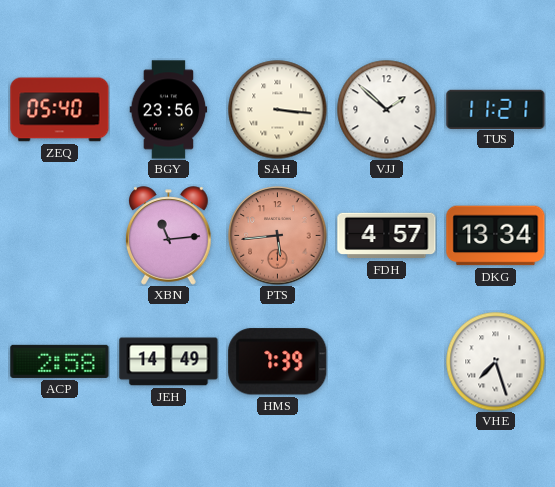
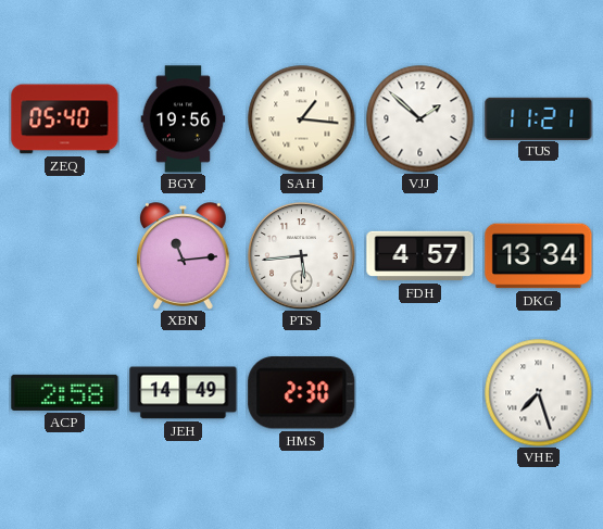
BGY: 23:56 -> 19:56
SAH: 3:16 -> 1:16
PTS dial: salmon -> white
HMS: 7:39 -> 2:30
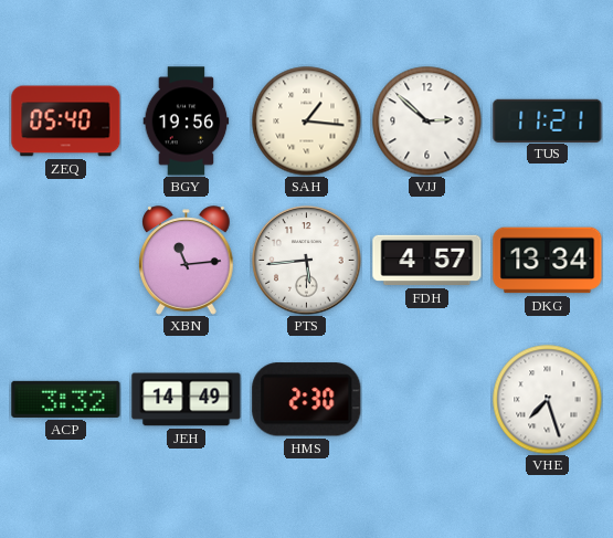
VJJ: 1:52 -> 2:52
ACP: 2:58 -> 3:32
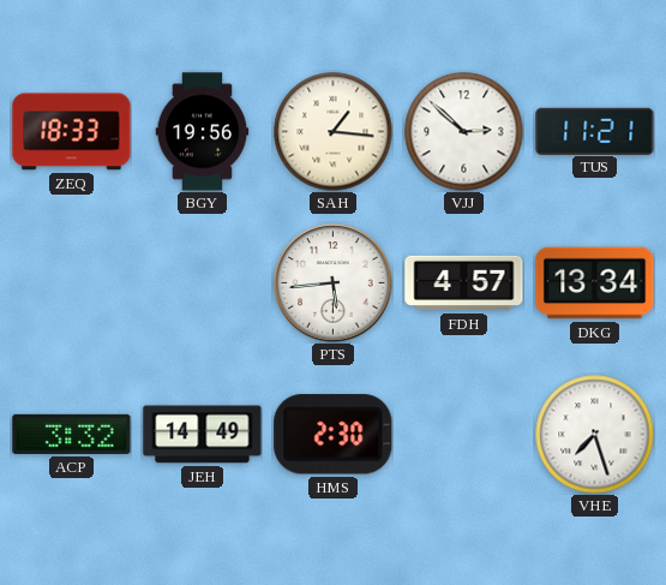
ZEQ: 05:40 -> 18:33
XBN: 11:14 -> none
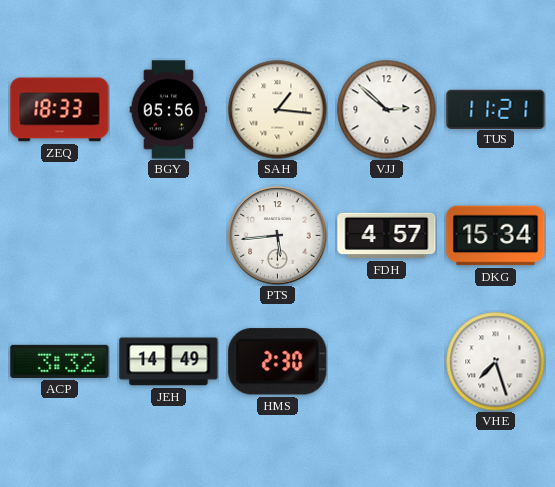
BGY: 19:56 -> 05:56
DKG: 13:34 -> 15:34
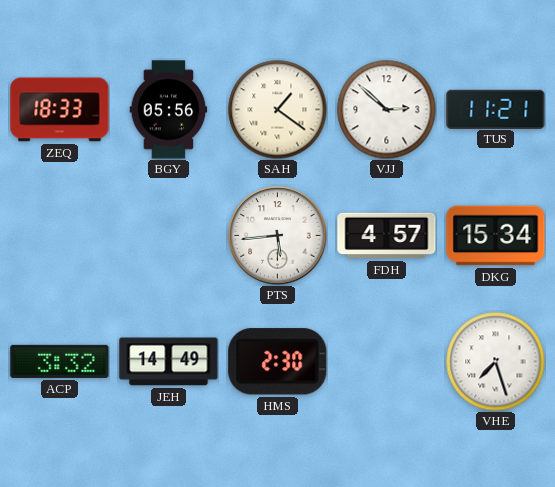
SAH: 1:16 -> 1:21
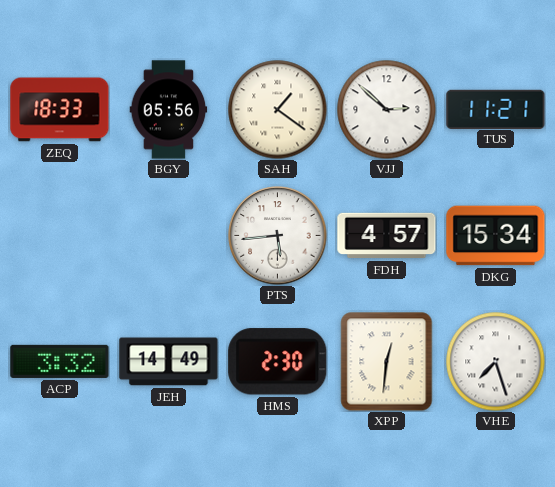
XPP: none -> 12:31
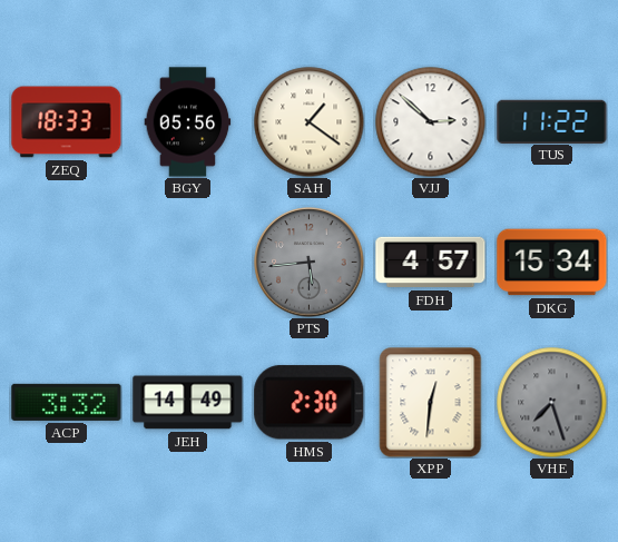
TUS: 11:21 -> 11:22
PTS dial: white -> grey
VHE dial: white -> grey
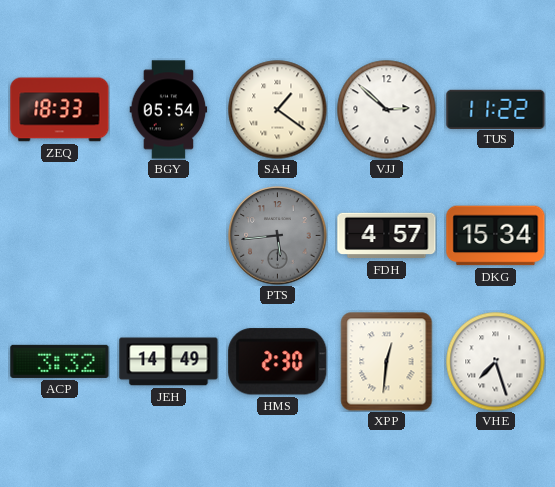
BGY: 05:56 -> 05:54
VHE dial: grey -> white
